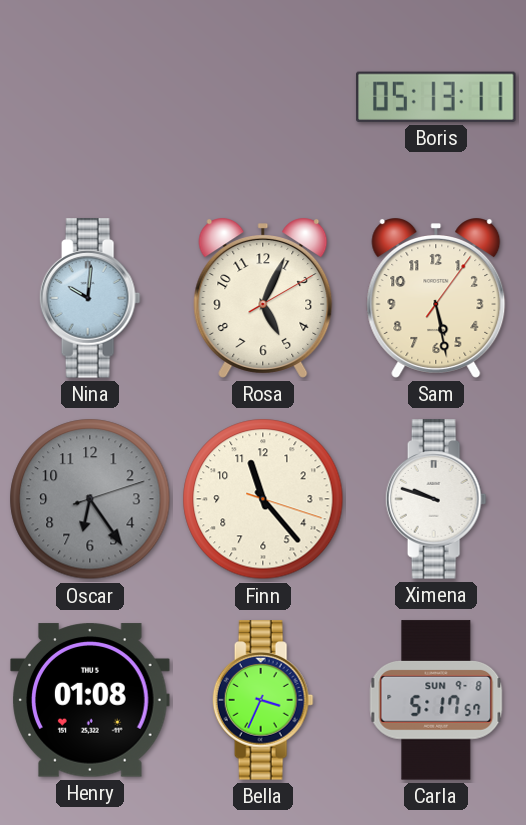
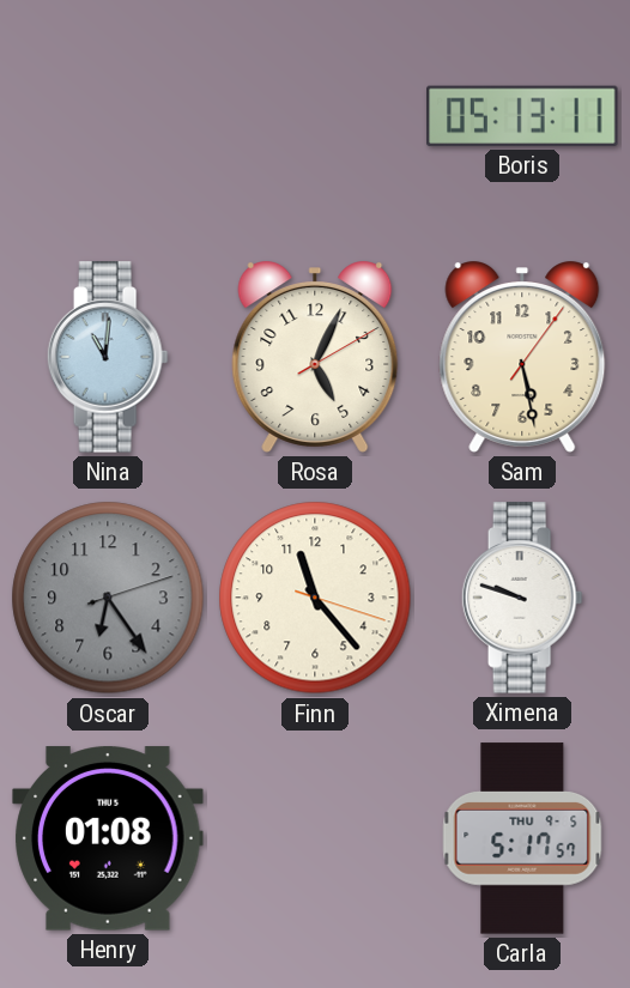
Nina: 10:01 -> 11:01
Bella: 3:34 -> none
Carla date: SUN 9-8 -> THU 9-5
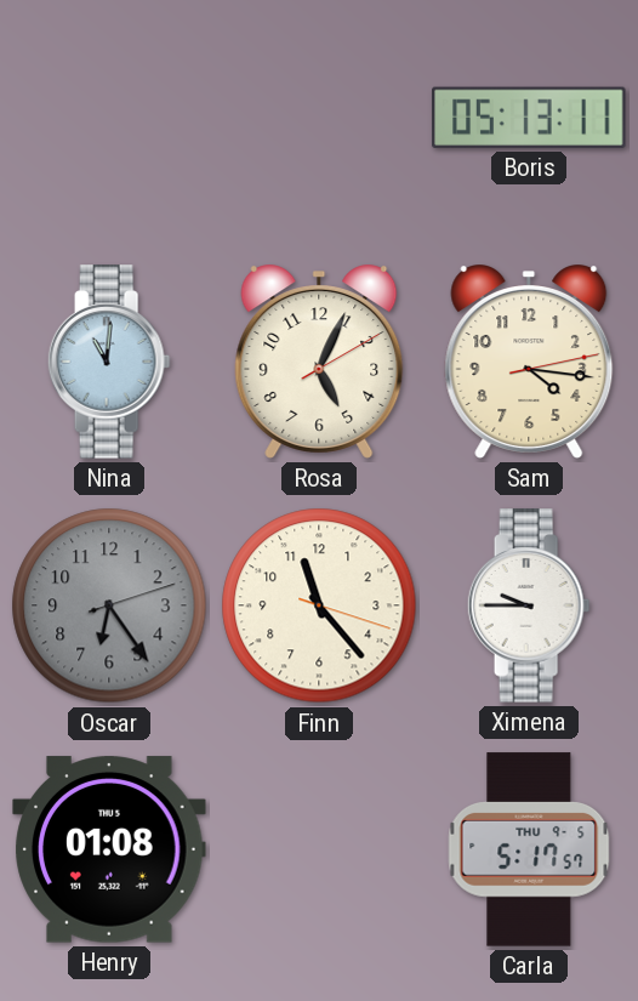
Sam: 5:28 -> 4:16
Ximena: 9:48 -> 9:45
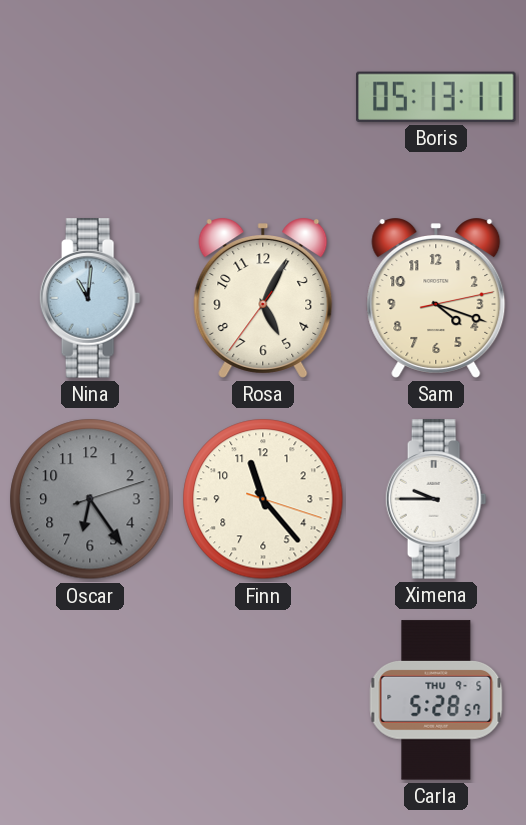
Rosa: 5:04:10 -> 5:04:36
Sam: 4:16 -> 4:18
Henry: 01:08 -> none
Carla: 5:17 -> 5:28
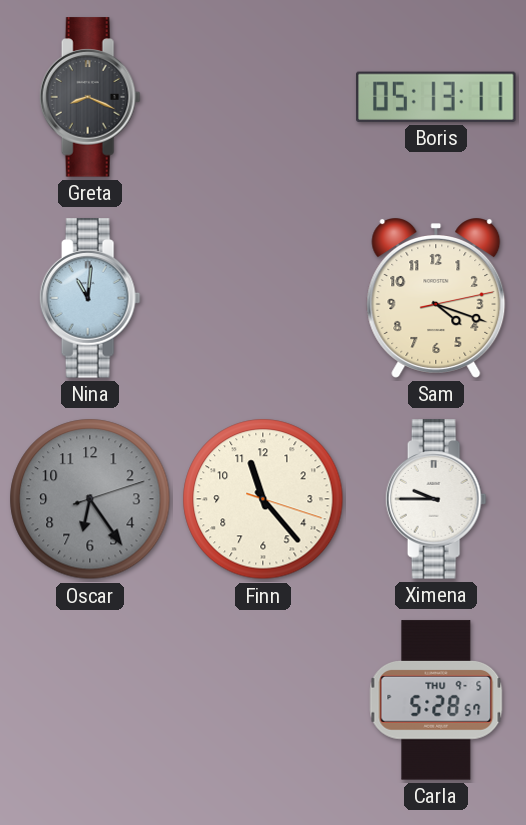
Greta: none -> 8:19
Rosa: 5:04 -> none
